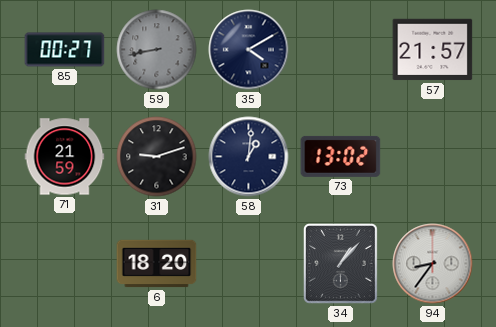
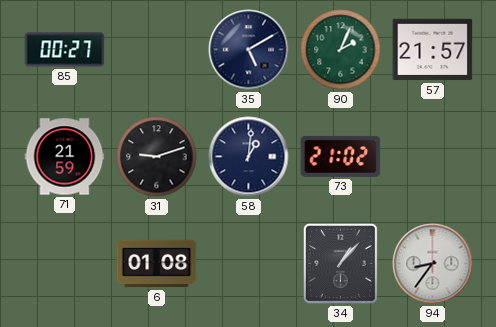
59: 8:43 -> none
35: 4:10 -> 5:10
90: none -> 2:04
73: 13:02 -> 21:02
6: 18:20 -> 01:08
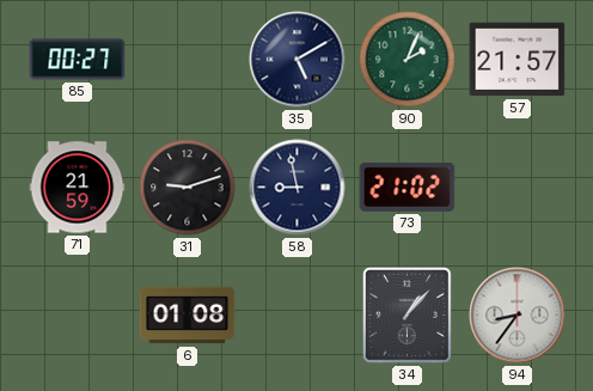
58: 1:01 -> 8:58
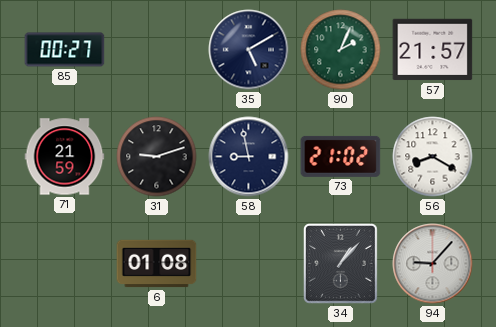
56: none -> 8:20
94: 8:36 -> 9:07
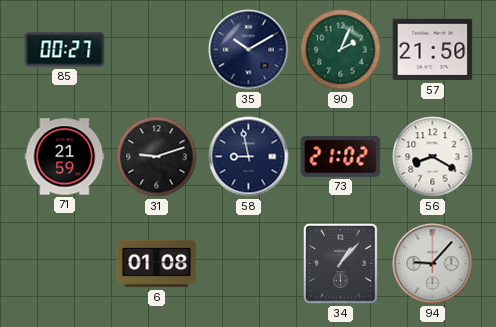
35: 5:10 -> 10:10
57: 21:57 -> 21:50
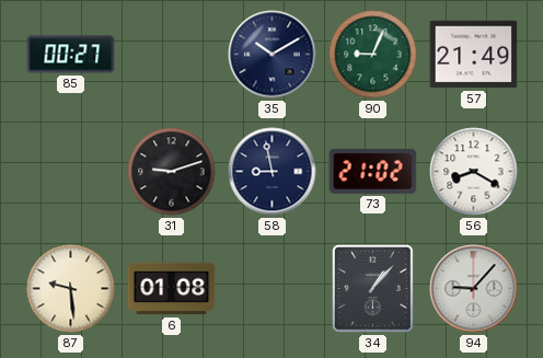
90: 2:04 -> 9:04
57: 21:50 -> 21:49
71: 21:59 -> none
87: none -> 9:29
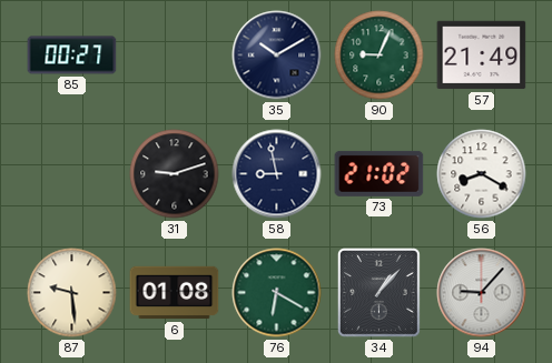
76: none -> 6:20
